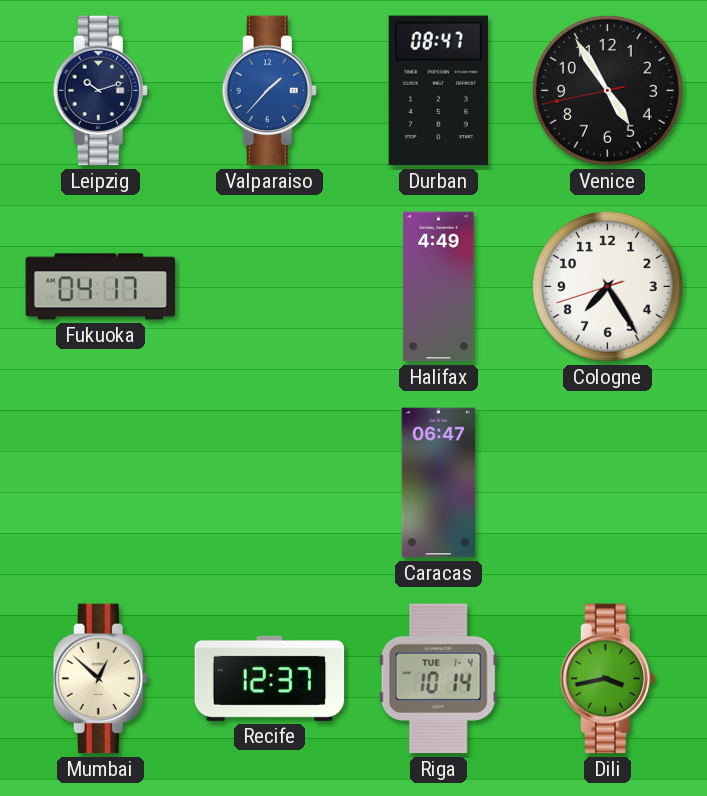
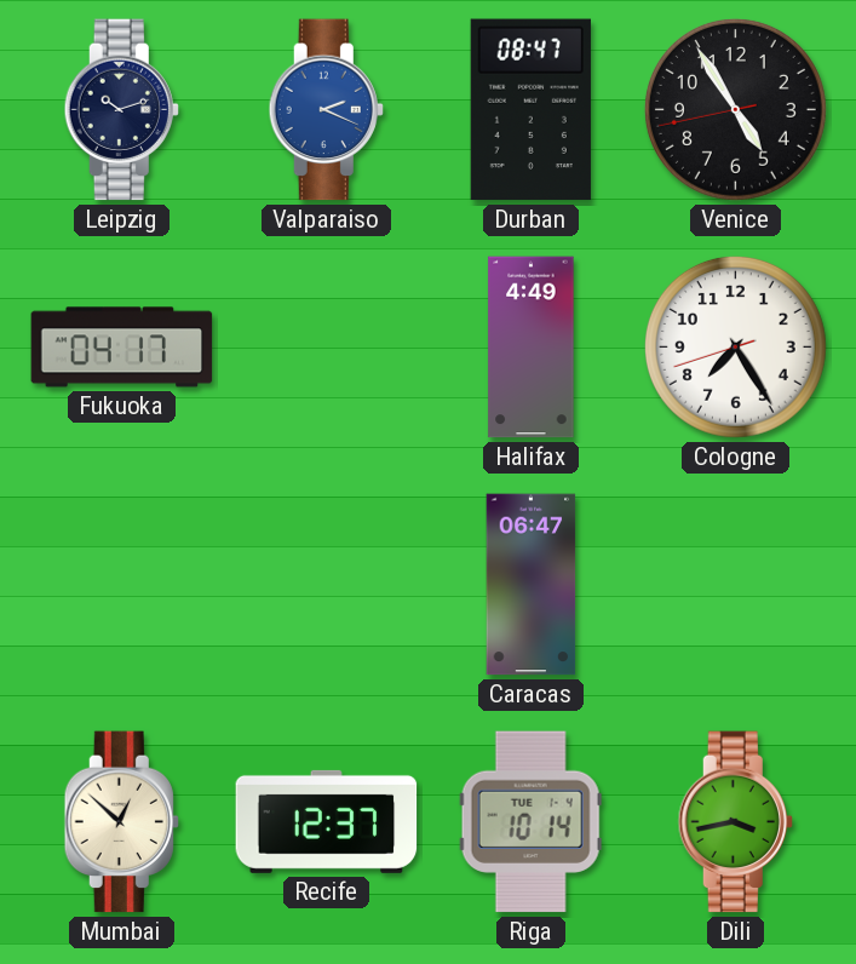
Valparaiso: 1:37 -> 2:19
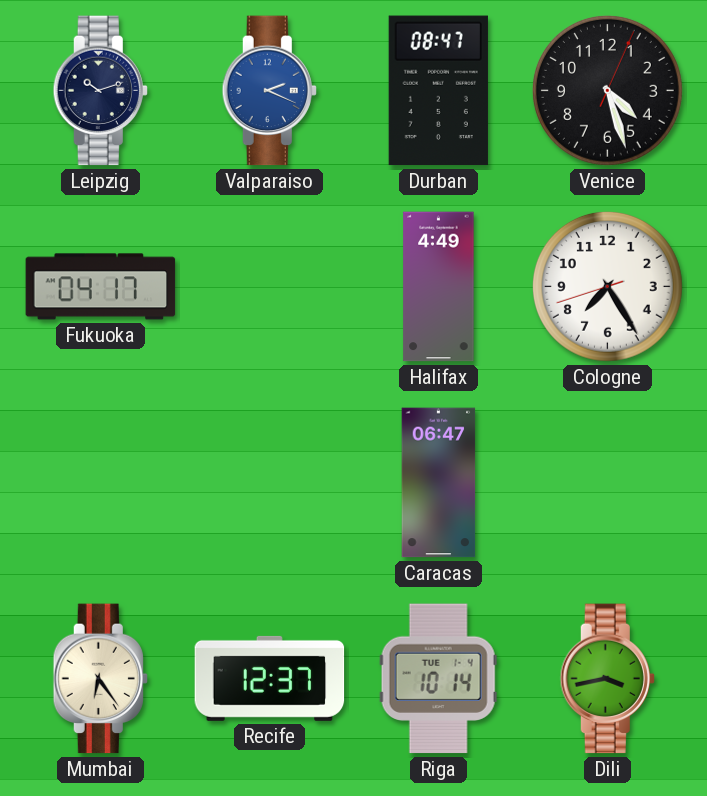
Venice: 4:54 -> 4:27
Mumbai: 12:52 -> 6:24
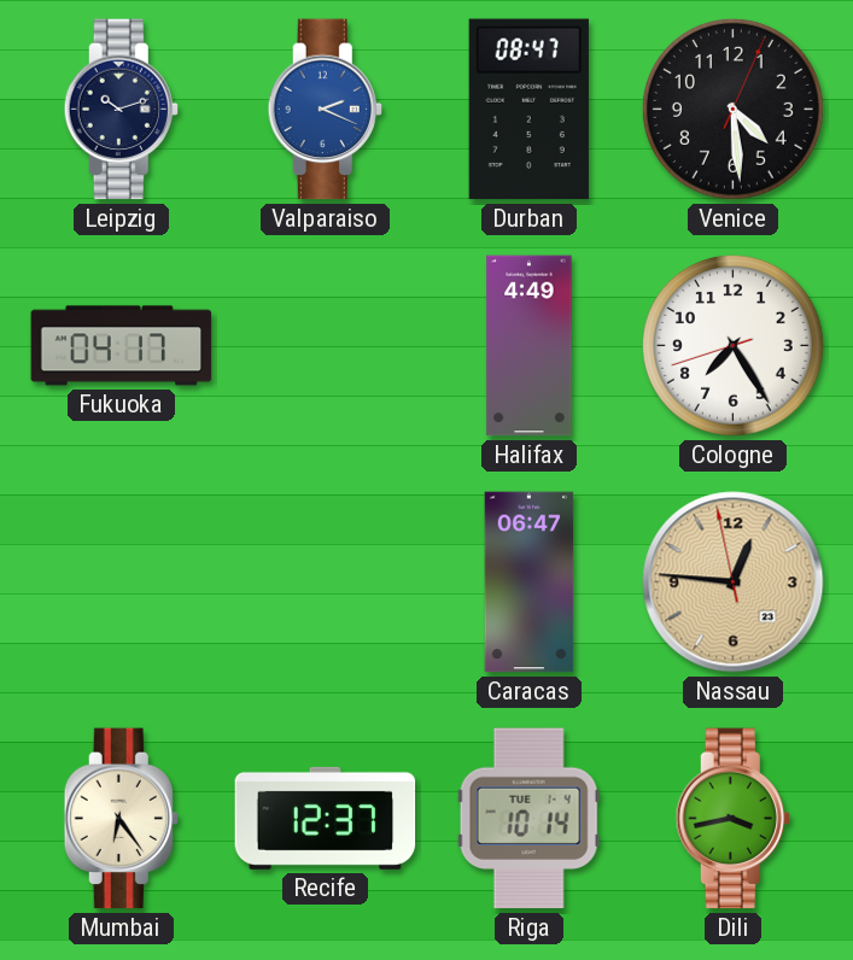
Venice: 4:27 -> 4:29
Nassau: none -> 12:45
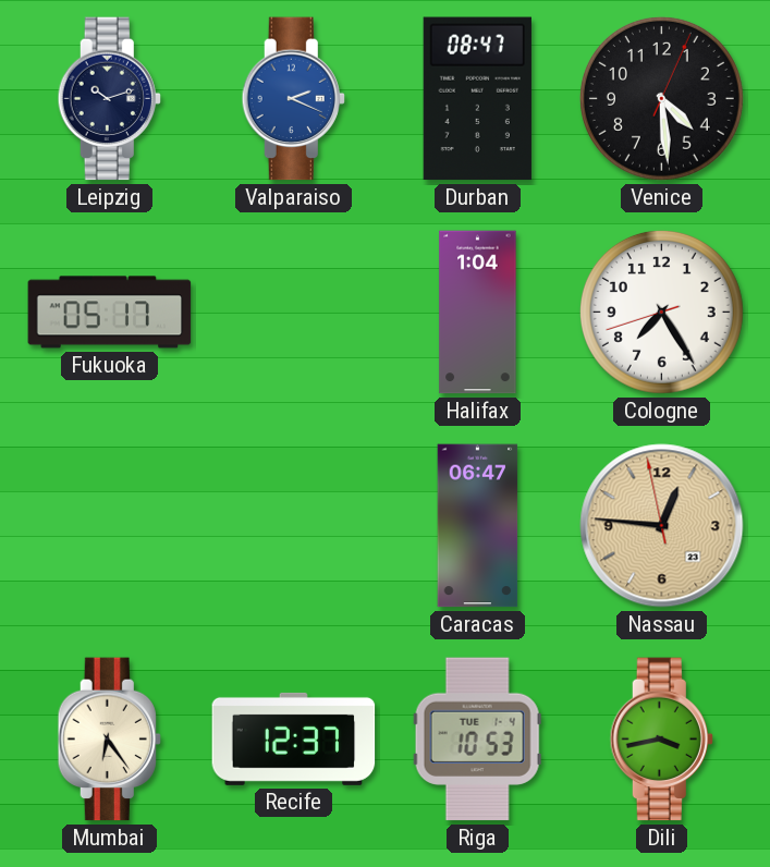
Fukuoka: 04:17 -> 05:17
Halifax: 4:49 -> 1:04
Riga: 10:14 -> 10:53
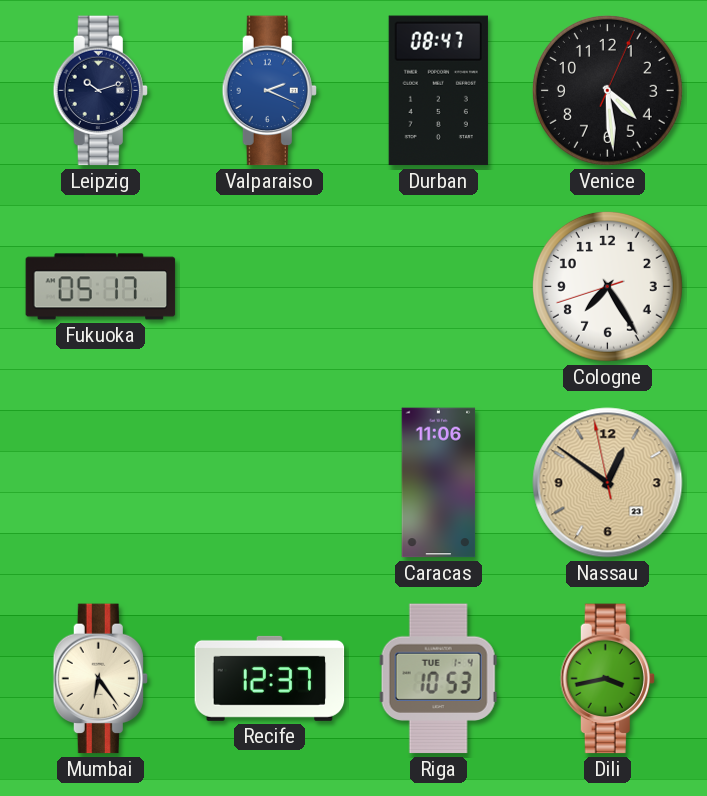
Halifax: 1:04 -> none
Caracas: 06:47 -> 11:06
Nassau: 12:45 -> 12:50
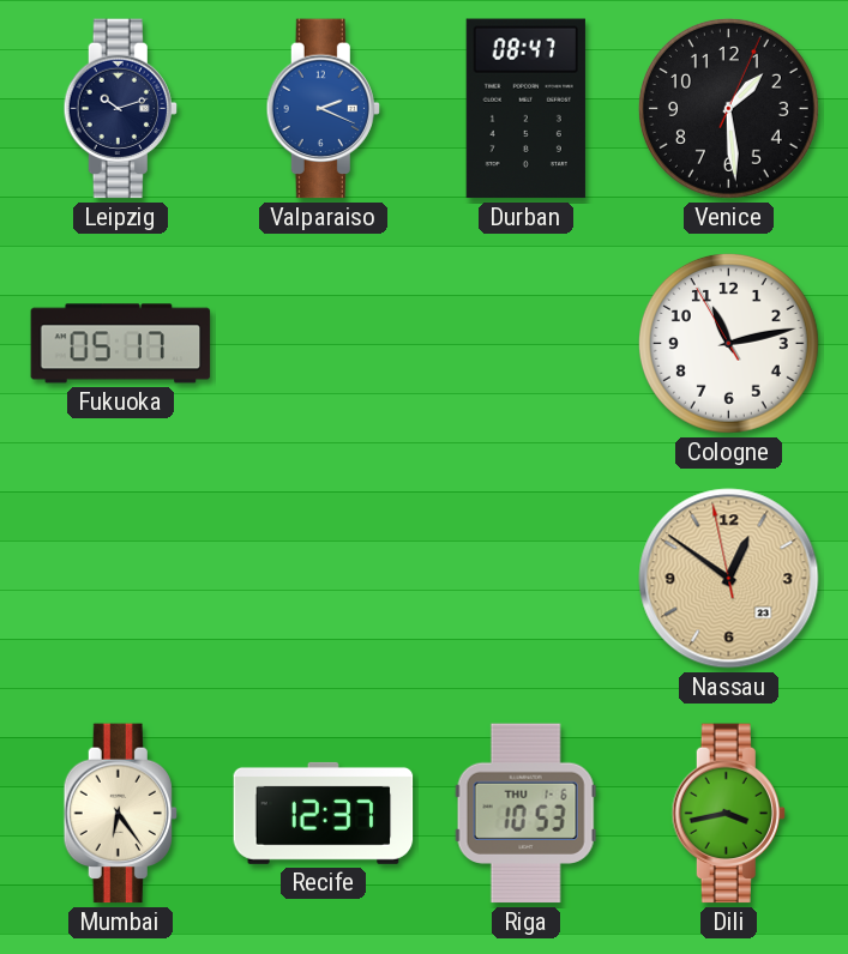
Venice: 4:29 -> 1:29
Cologne: 7:24 -> 11:12
Caracas: 11:06 -> none
Riga date: TUE 1-4 -> THU 1-6
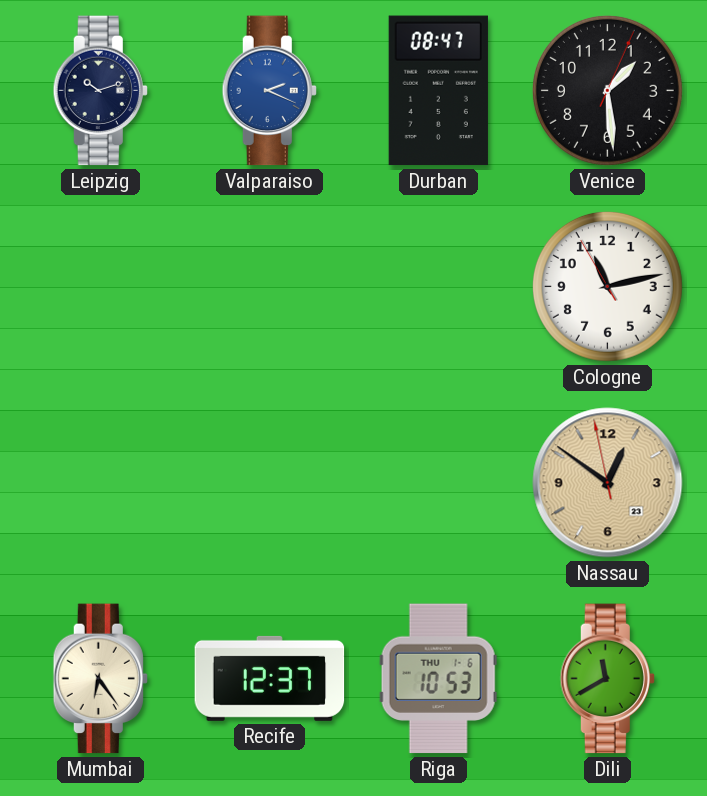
Fukuoka: 05:17 -> none
Dili: 3:43 -> 11:40
